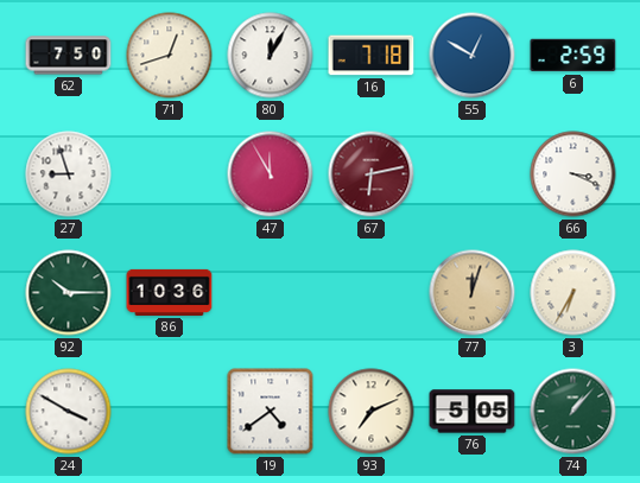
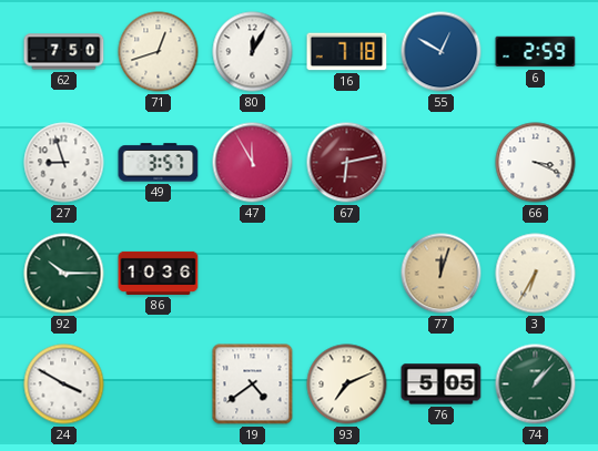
49: none -> 3:57
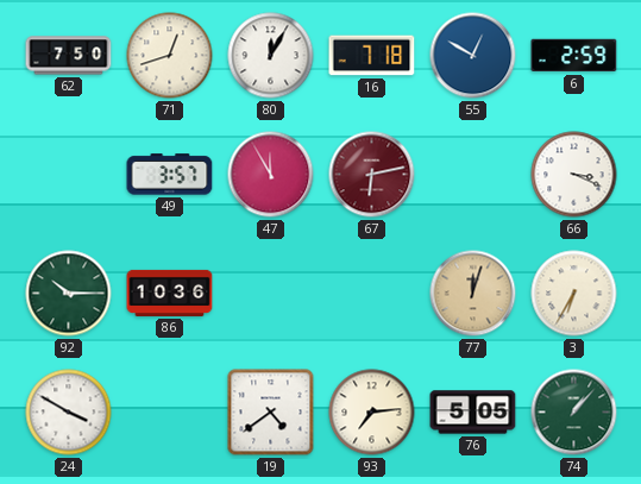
27: 8:57 -> none
93: 7:11 -> 7:14
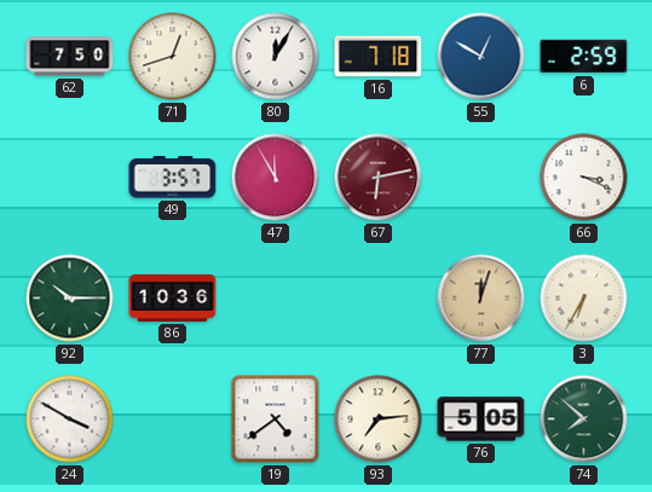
74: 1:07 -> 7:52
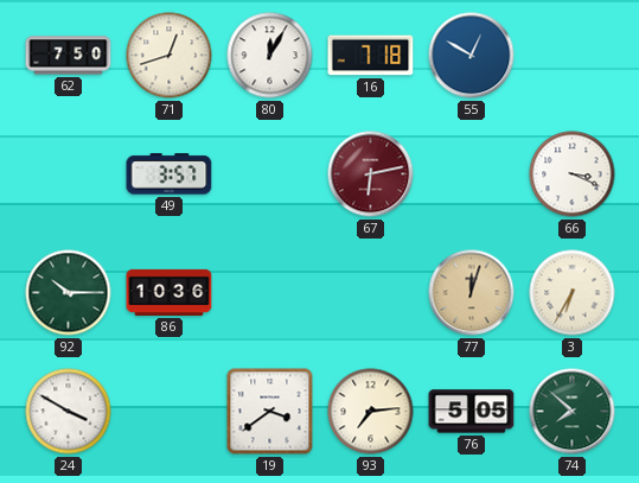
6: 2:59 -> none
47: 11:55 -> none
19: 4:39 -> 3:39
